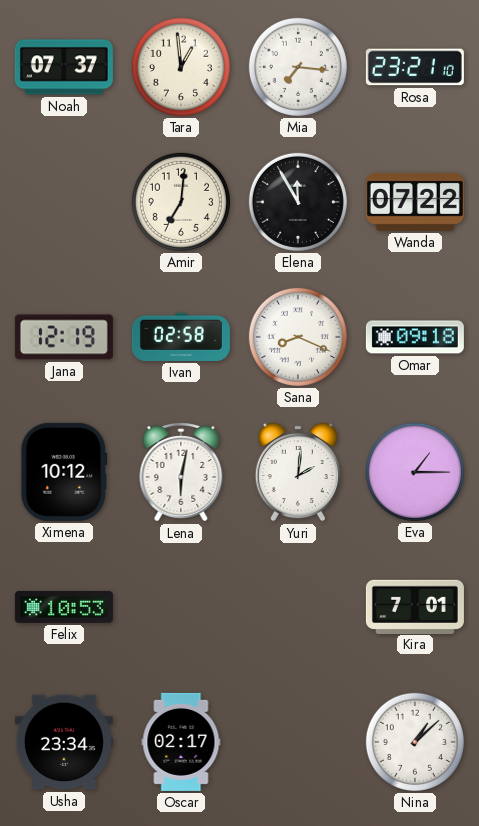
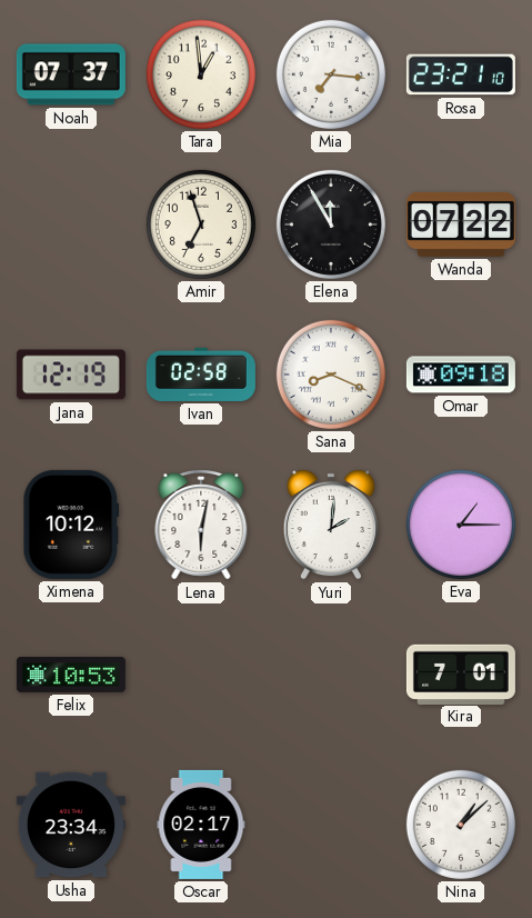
Amir: 7:01 -> 6:57
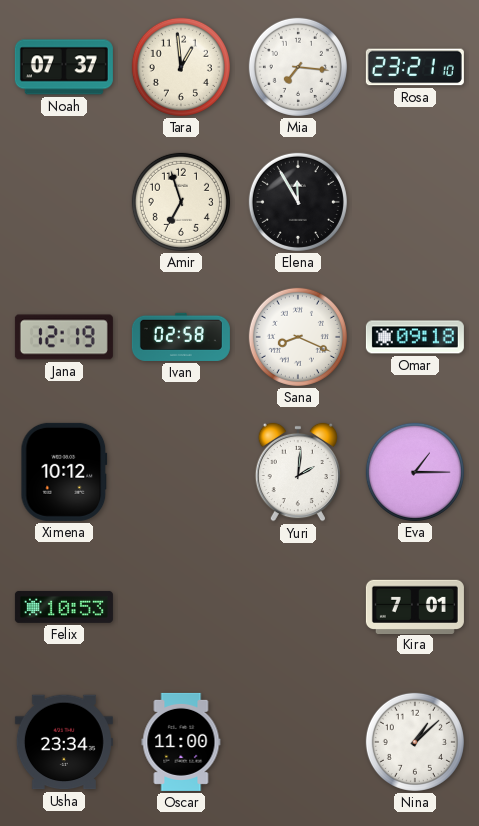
Wanda: 07:22 -> none
Lena: 6:02 -> none
Oscar: 02:17 -> 11:00
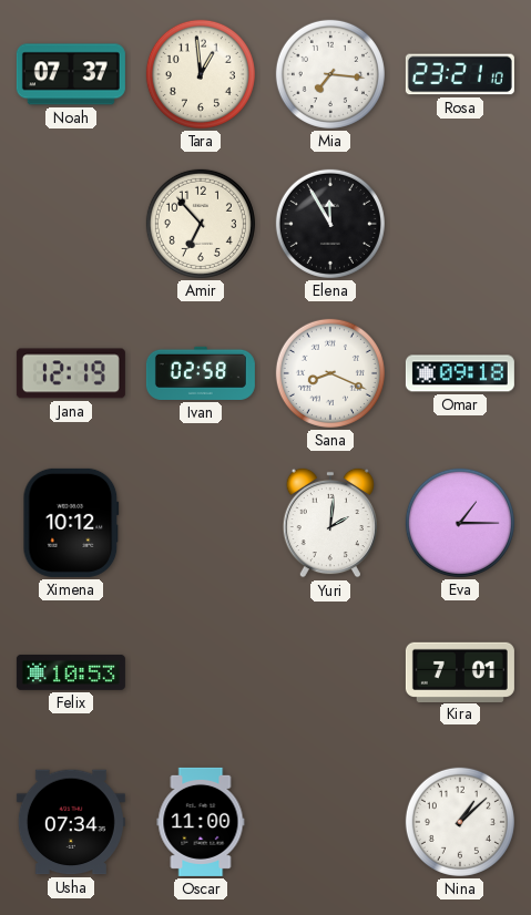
Amir: 6:57 -> 6:53
Usha: 23:34 -> 07:34
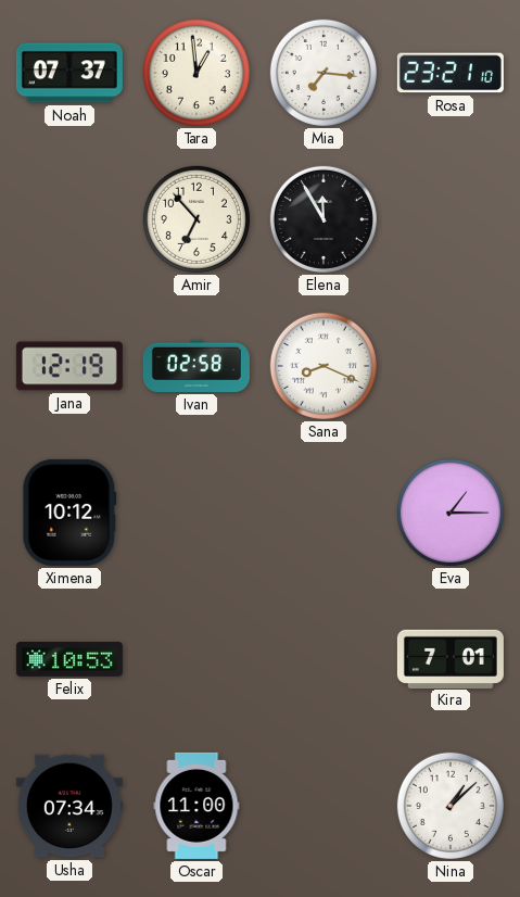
Omar: 09:18 -> none
Yuri: 2:01 -> none
